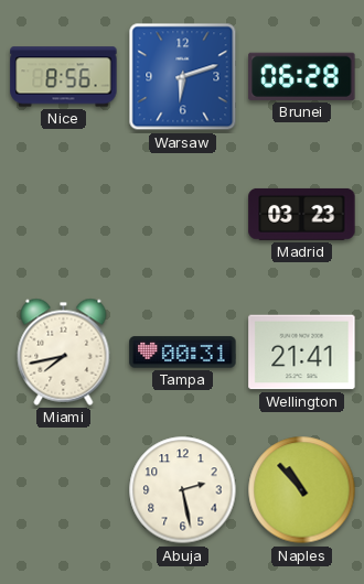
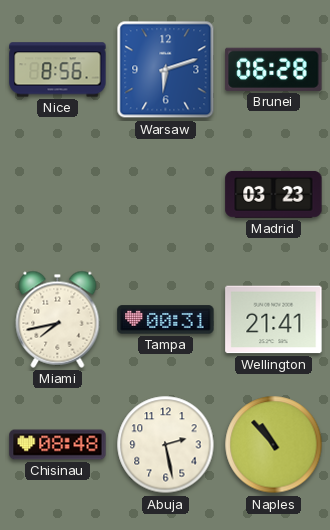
Chisinau: none -> 08:48
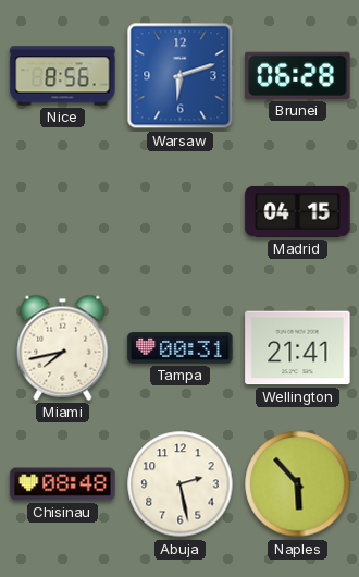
Madrid: 03:23 -> 04:15
Naples: 10:53 -> 5:53
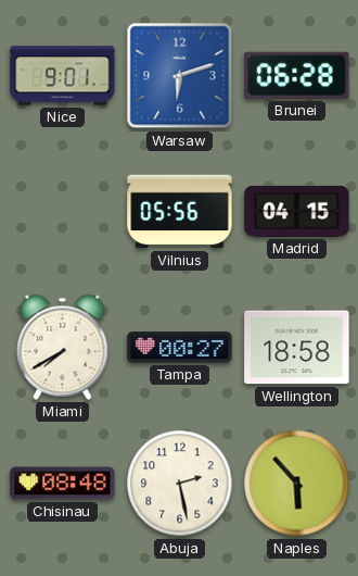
Nice: 8:56 -> 9:01
Vilnius: none -> 05:56
Miami: 7:43 -> 7:40
Tampa: 00:31 -> 00:27
Wellington: 21:41 -> 18:58
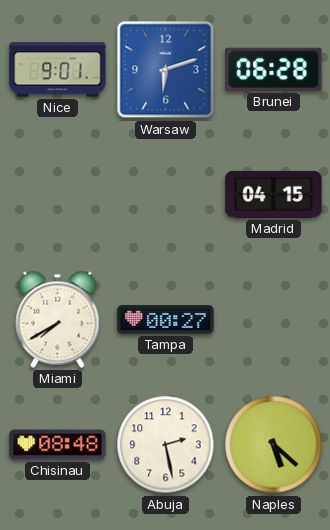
Vilnius: 05:56 -> none
Wellington: 18:58 -> none
Naples: 5:53 -> 5:22
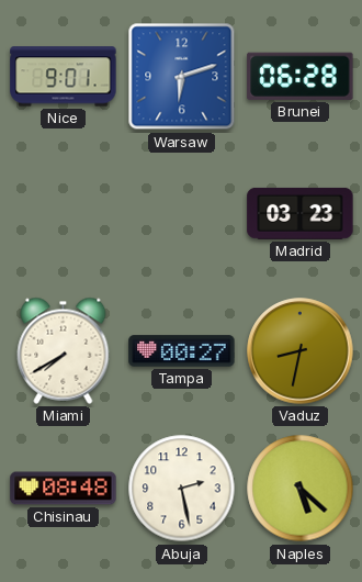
Madrid: 04:15 -> 03:23
Vaduz: none -> 8:32
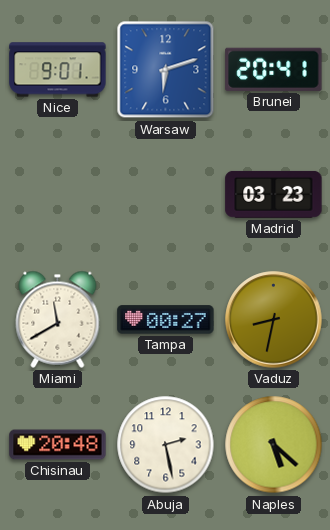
Brunei: 06:28 -> 20:41
Miami: 7:40 -> 11:40
Chisinau: 08:48 -> 20:48
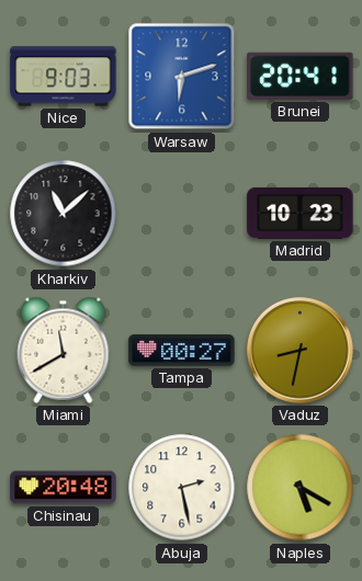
Nice: 9:01 -> 9:03
Kharkiv: none -> 11:08
Madrid: 03:23 -> 10:23
Naples: 5:22 -> 5:20
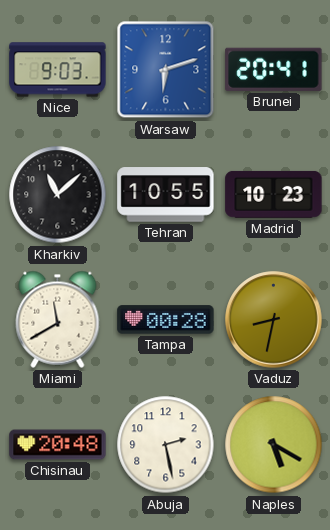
Tehran: none -> 10:55
Tampa: 00:27 -> 00:28
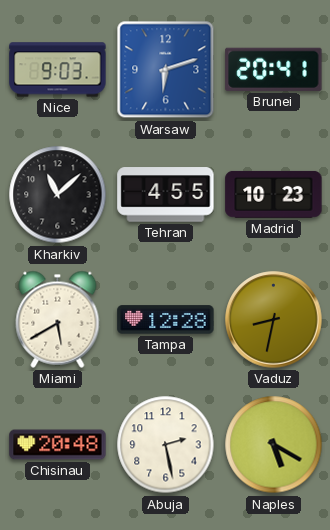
Tehran: 10:55 -> 4:55
Miami: 11:40 -> 5:40
Tampa: 00:28 -> 12:28
